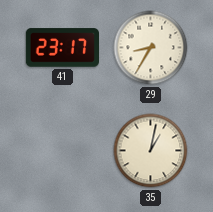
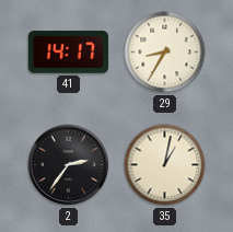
41: 23:17 -> 14:17
2: none -> 2:36
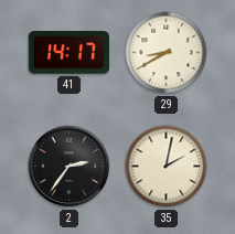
29: 8:35 -> 8:40
35: 1:02 -> 2:02
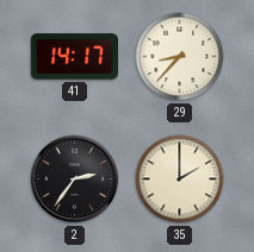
29: 8:40 -> 8:37
35: 2:02 -> 2:00
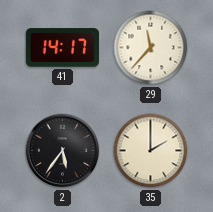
29: 8:37 -> 11:37
2: 2:36 -> 5:36
